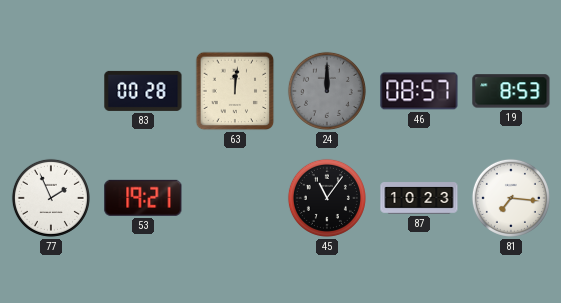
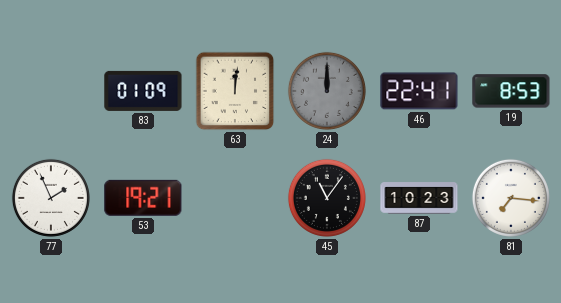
83: 00:28 -> 01:09
46: 08:57 -> 22:41
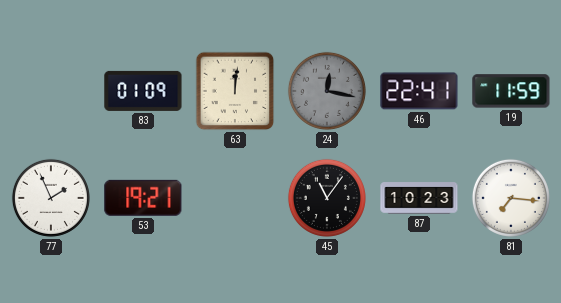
24: 12:00 -> 12:17
19: 8:53 -> 11:59
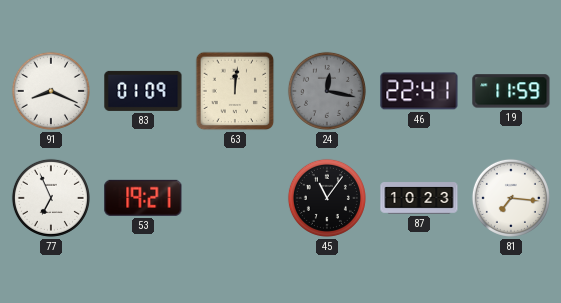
91: none -> 8:19
77: 1:56 -> 6:56
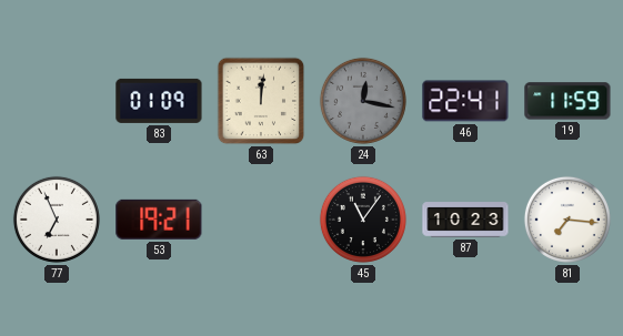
91: 8:19 -> none
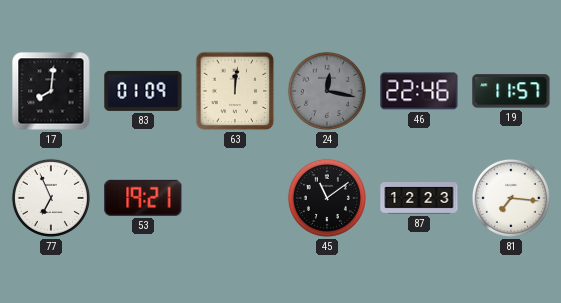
17: none -> 8:01
46: 22:41 -> 22:46
19: 11:59 -> 11:57
45: 11:06 -> 11:09
87: 10:23 -> 12:23
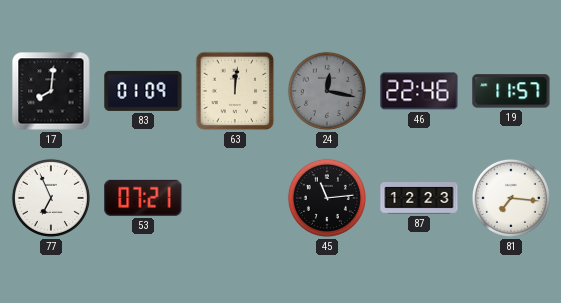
53: 19:21 -> 07:21
45: 11:09 -> 11:14
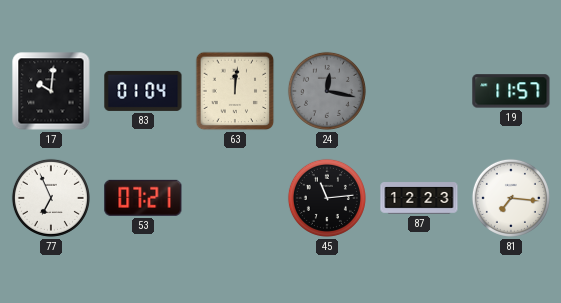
17: 8:01 -> 10:01
83: 01:09 -> 01:04
46: 22:46 -> none
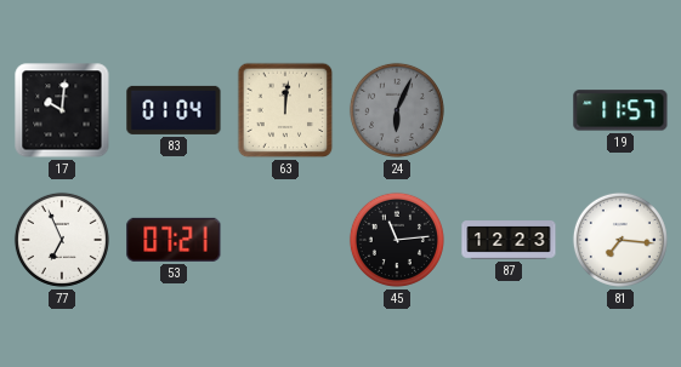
24: 12:17 -> 6:04
